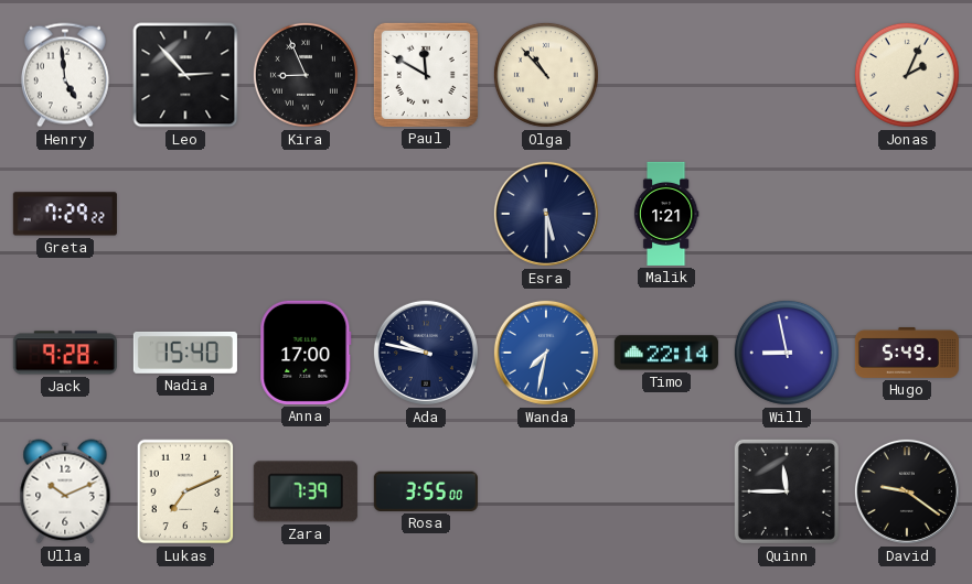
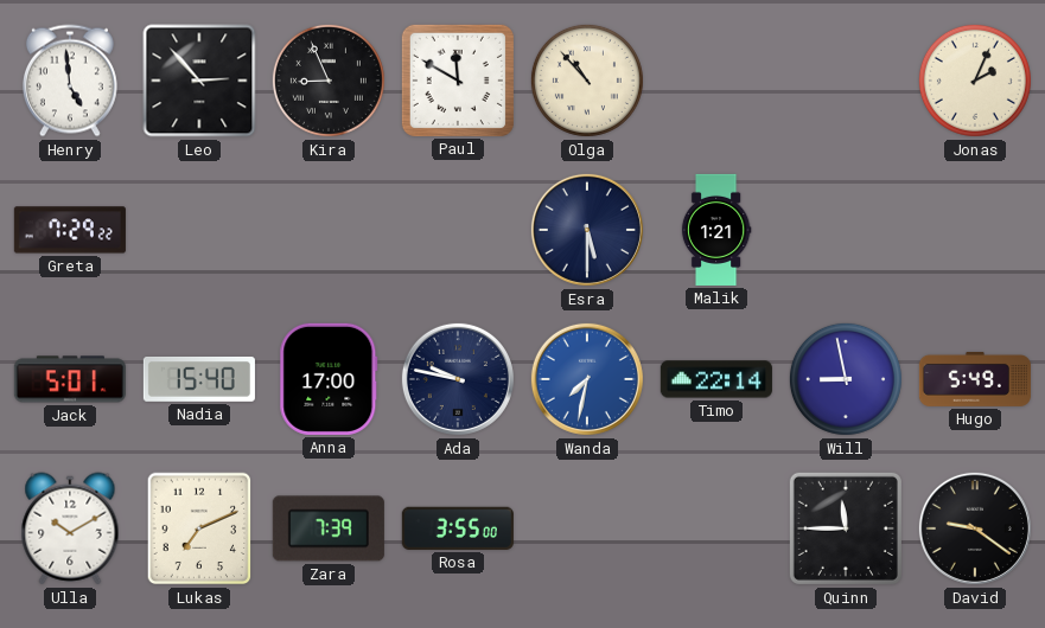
Jack: 9:28 -> 5:01
Ulla: 10:11 -> 10:10
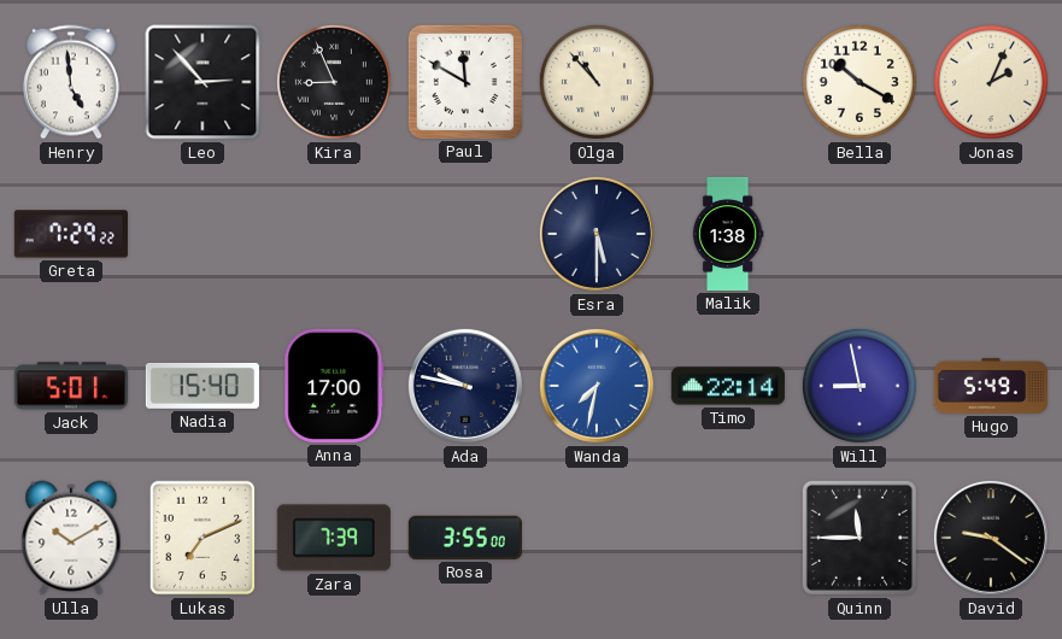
Bella: none -> 10:20
Malik: 1:21 -> 1:38
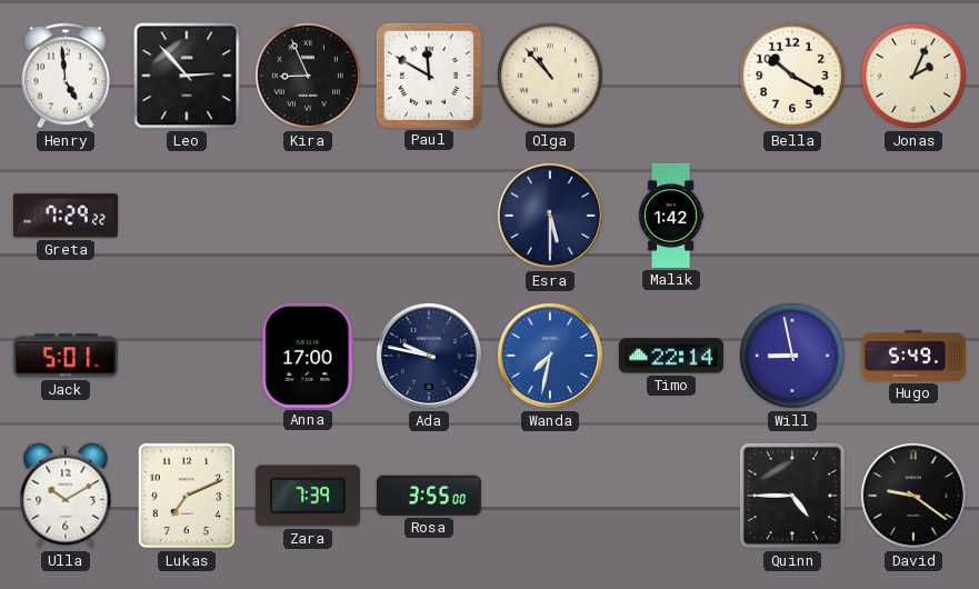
Malik: 1:38 -> 1:42
Nadia: 15:40 -> none
Quinn: 11:45 -> 4:45
